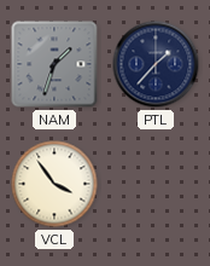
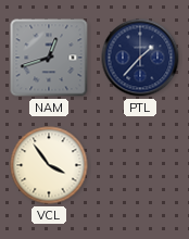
NAM: 1:33 -> 12:42
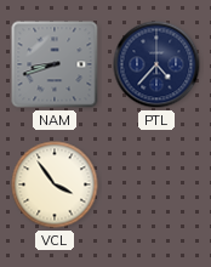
NAM: 12:42 -> 8:42
PTL: 1:37 -> 4:37
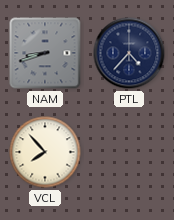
VCL: 3:54 -> 7:53
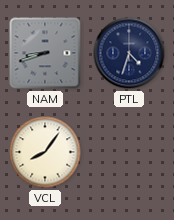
PTL: 4:37 -> 4:33
VCL: 7:53 -> 8:06
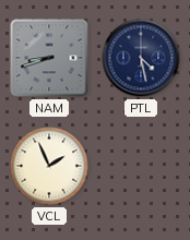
PTL: 4:33 -> 4:28
VCL: 8:06 -> 1:56
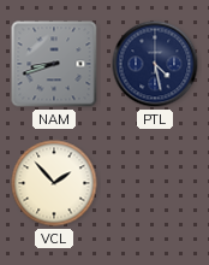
VCL: 1:56 -> 1:53
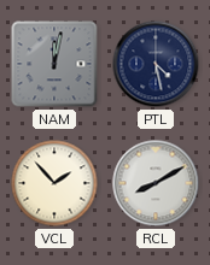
NAM: 8:42 -> 12:02
RCL: none -> 8:10
